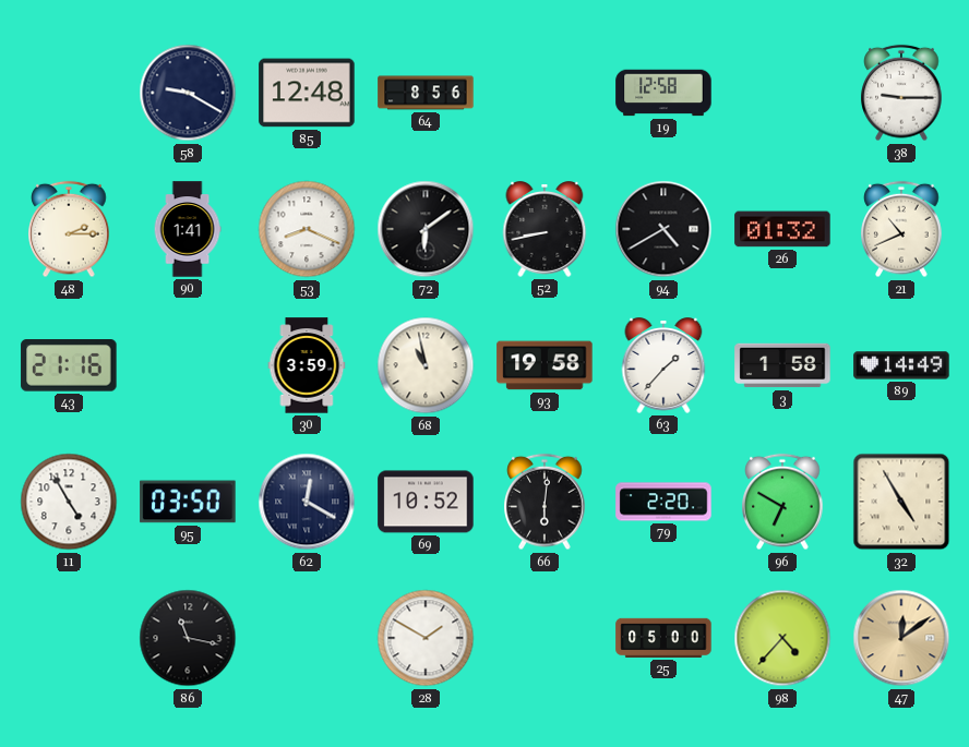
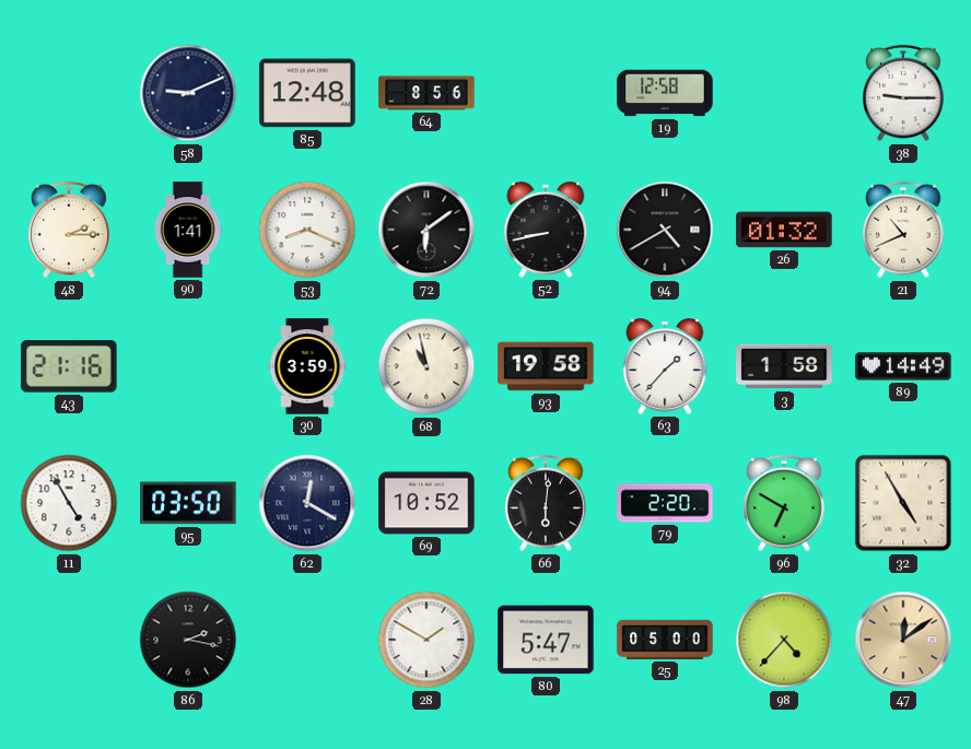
58: 9:20 -> 9:11
86: 11:17 -> 2:17
80: none -> 5:47
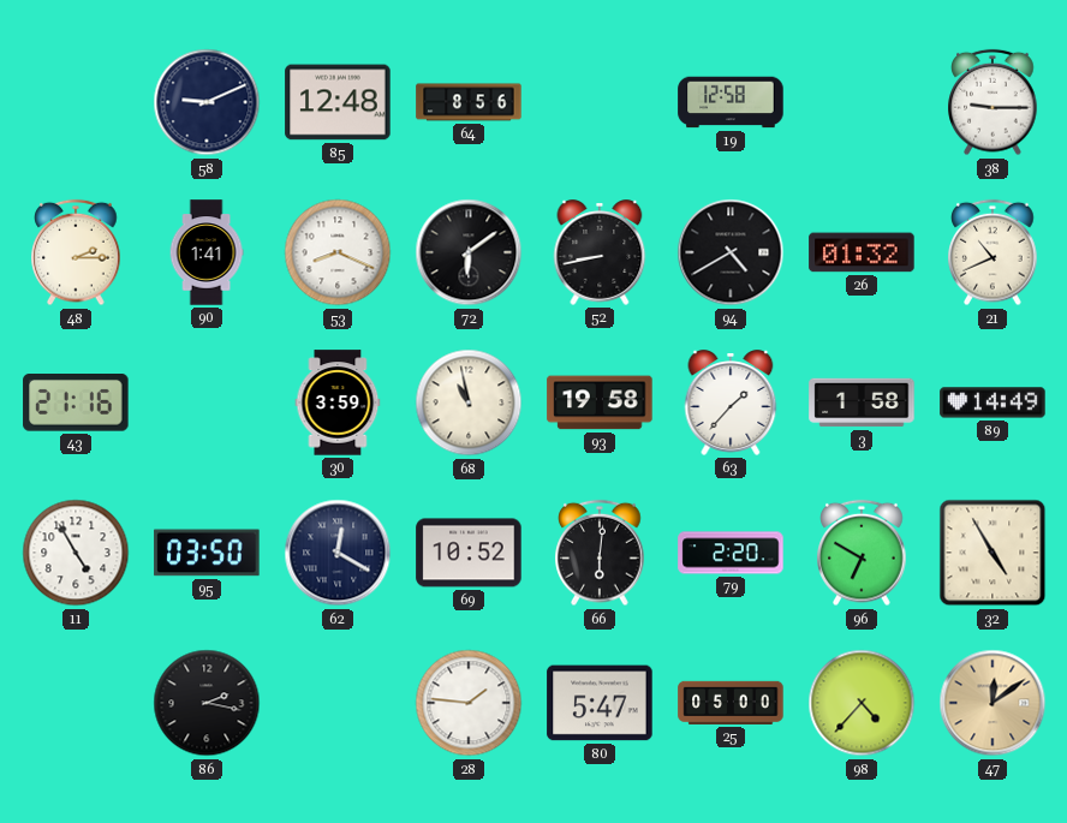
28: 1:50 -> 1:46
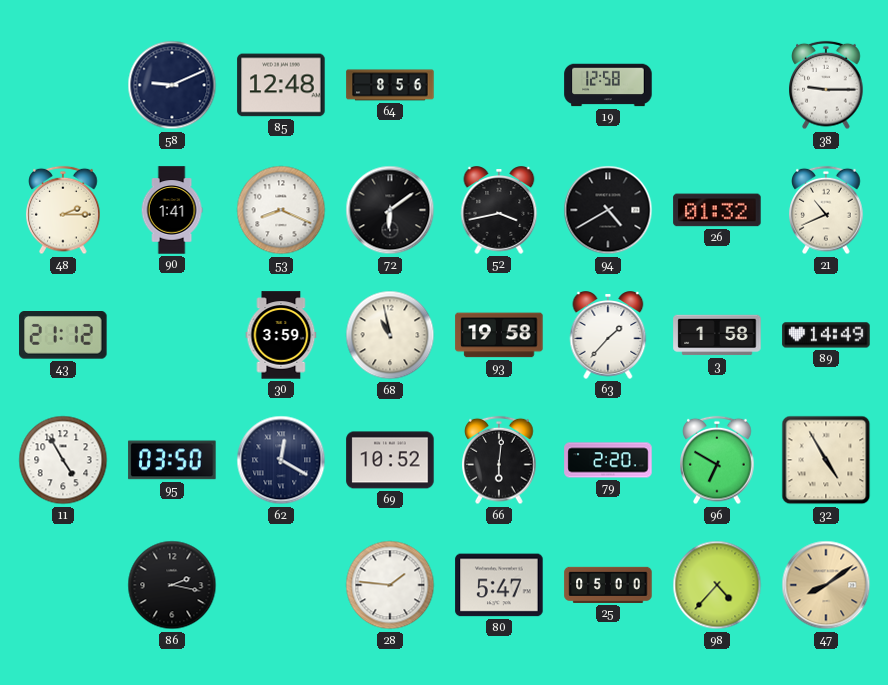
52: 8:43 -> 3:43
43: 21:16 -> 21:12
47: 12:09 -> 8:09
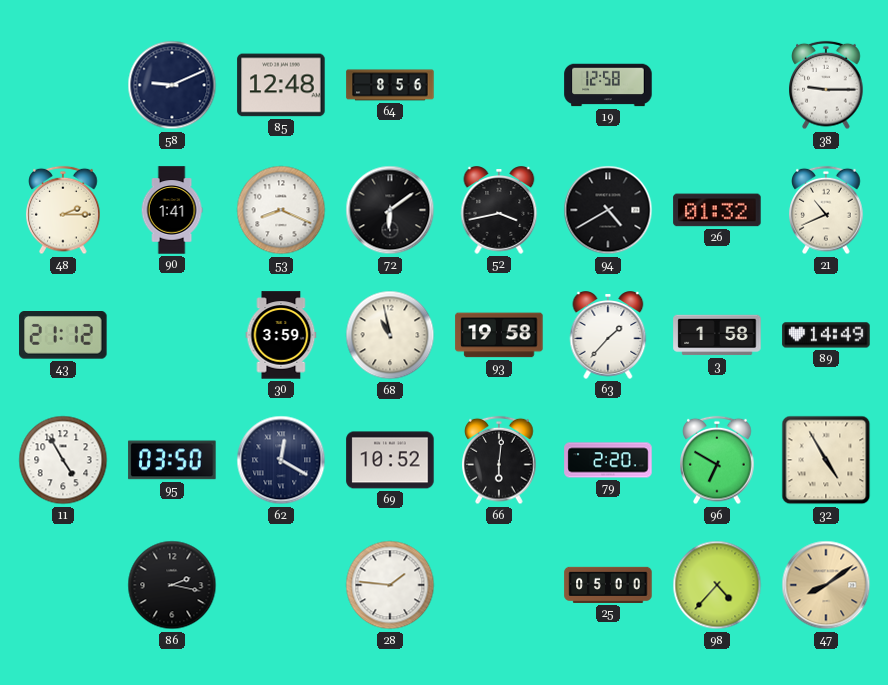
80: 5:47 -> none
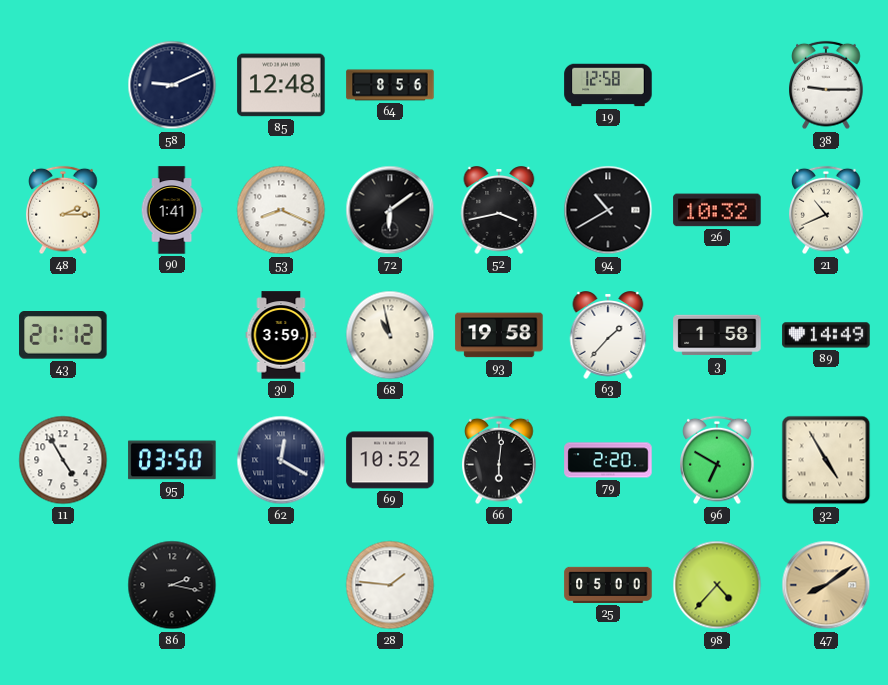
94: 4:40 -> 10:40
26: 01:32 -> 10:32
